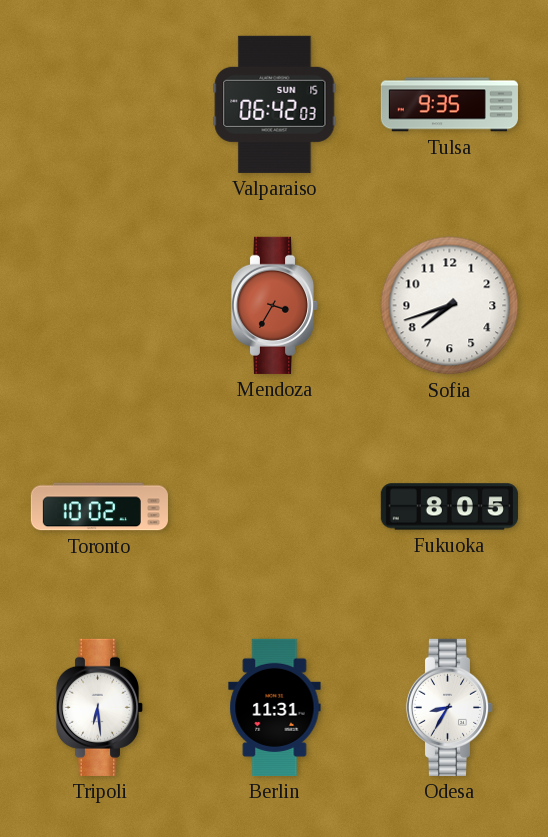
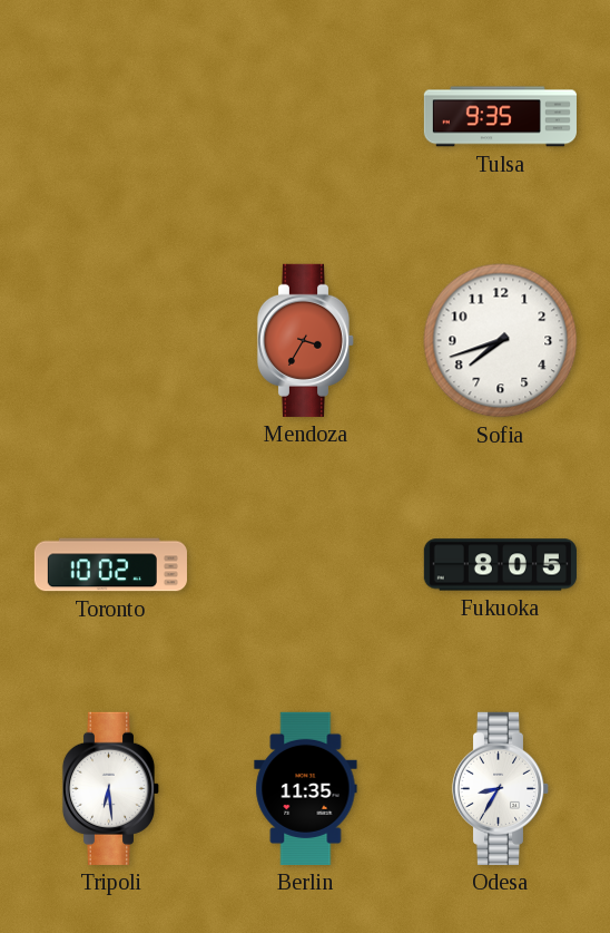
Valparaiso: 06:42 -> none
Berlin: 11:31 -> 11:35
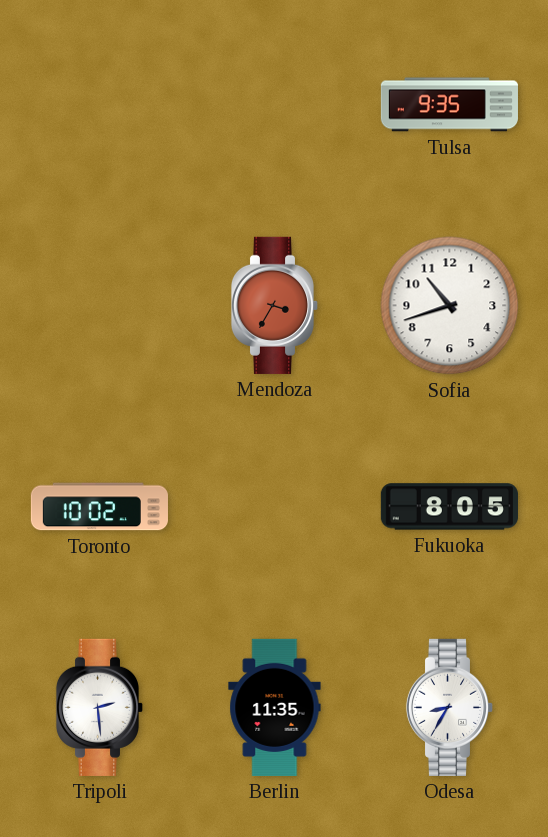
Sofia: 7:42 -> 10:42
Tripoli: 6:29 -> 2:29
